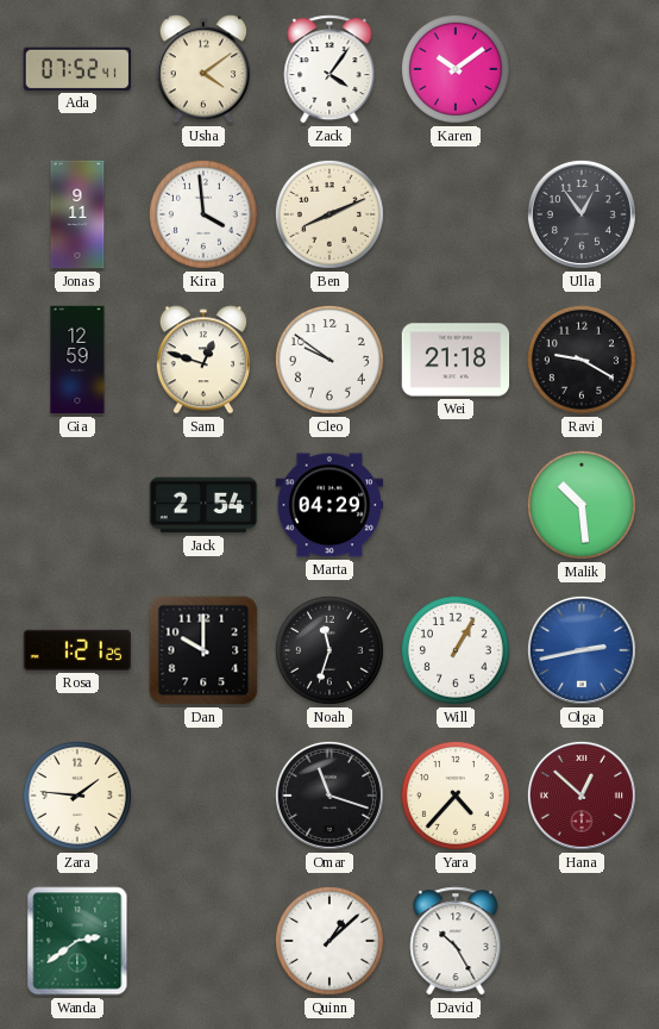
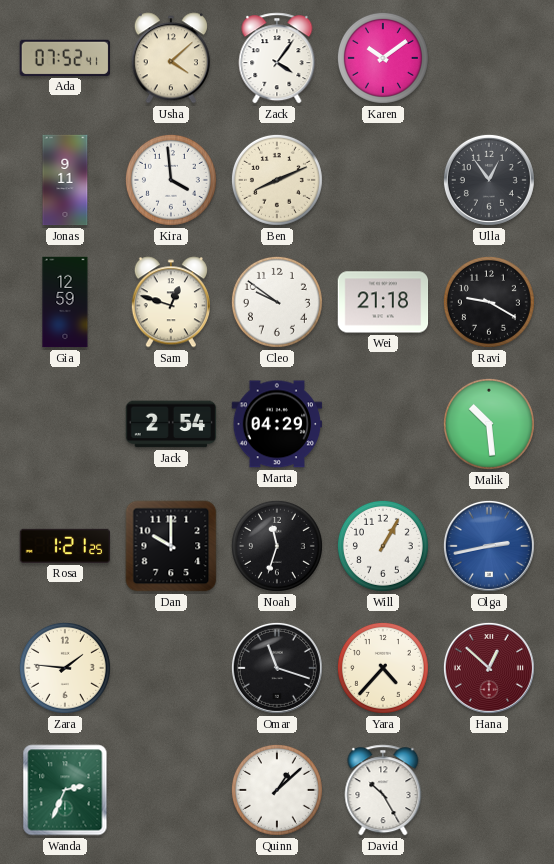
Usha: 4:09 -> 4:08
Wanda: 2:39 -> 2:34
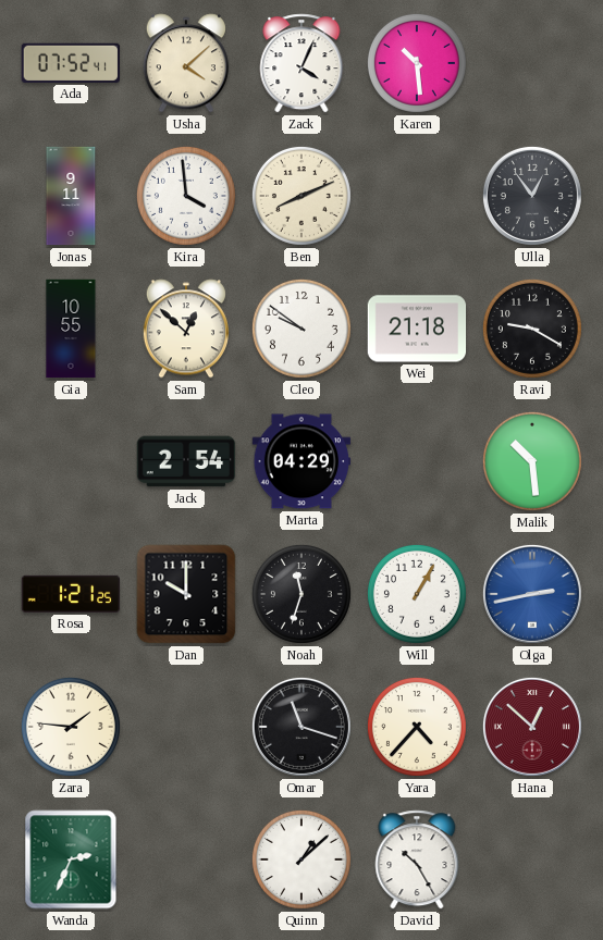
Zack: 4:06 -> 4:04
Karen: 10:09 -> 10:29
Gia: 12:59 -> 10:55
Sam: 12:48 -> 12:52
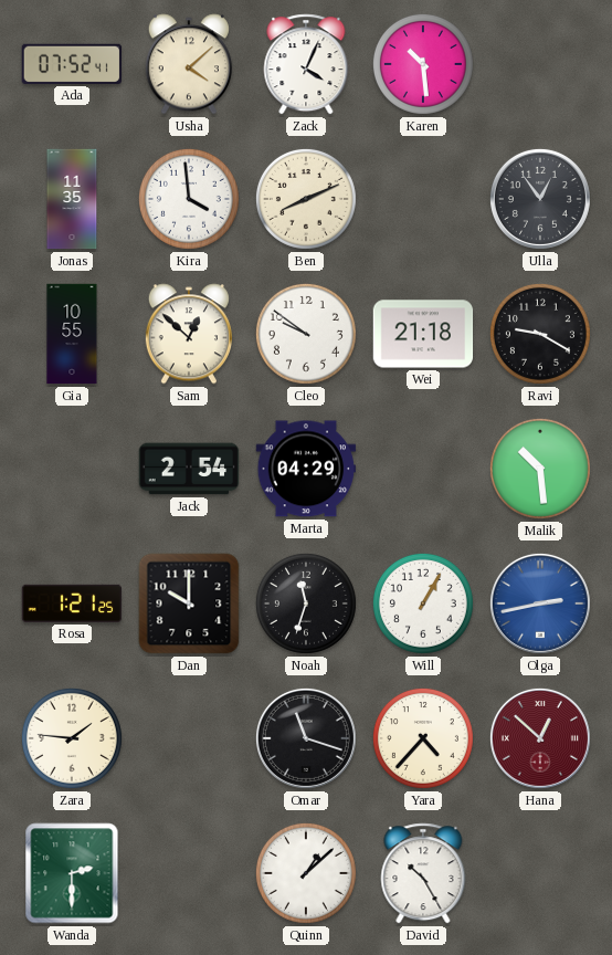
Jonas: 9:11 -> 11:35
Wanda: 2:34 -> 2:30
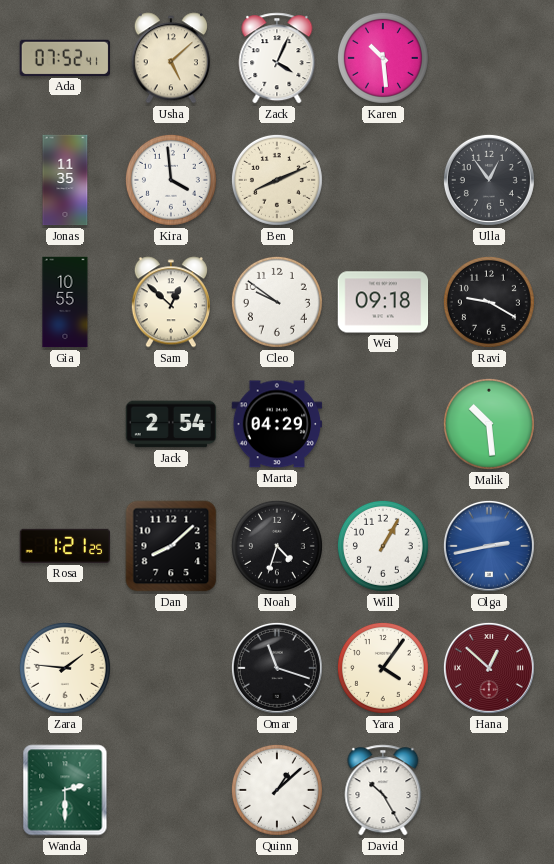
Usha: 4:08 -> 5:08
Wei: 21:18 -> 09:18
Dan: 10:00 -> 8:08
Noah: 11:33 -> 4:33
Yara: 4:37 -> 4:06
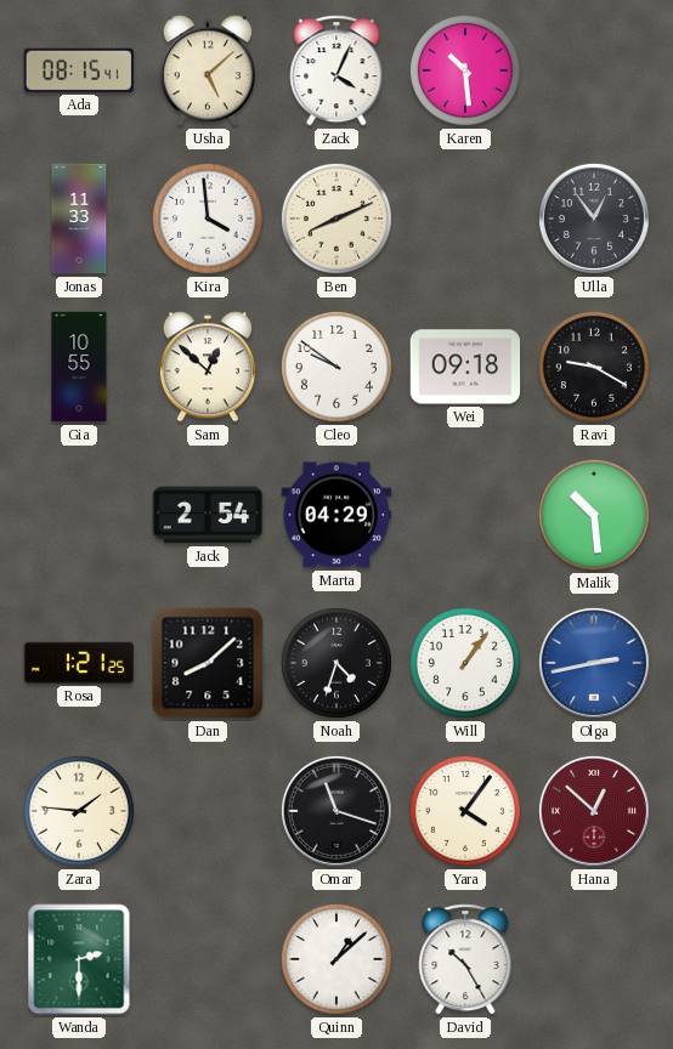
Ada: 07:52 -> 08:15
Jonas: 11:35 -> 11:33
Will: 1:05 -> 1:06
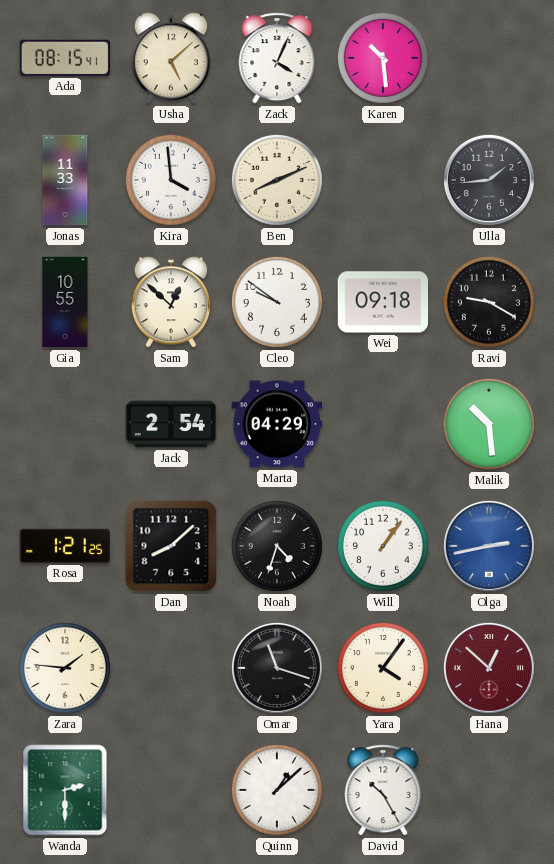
Ulla: 12:54 -> 1:44
